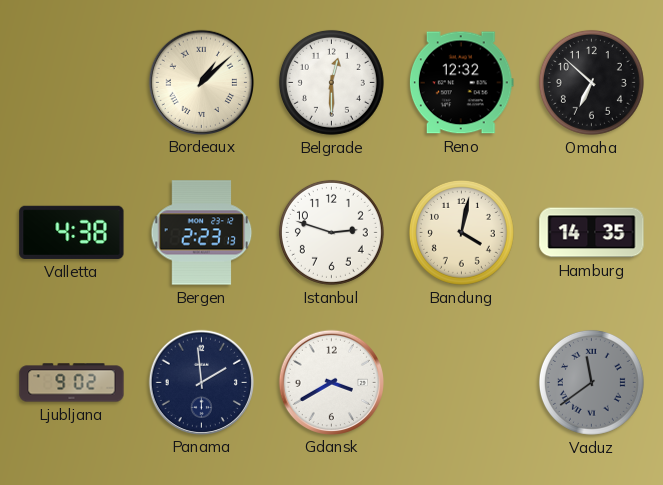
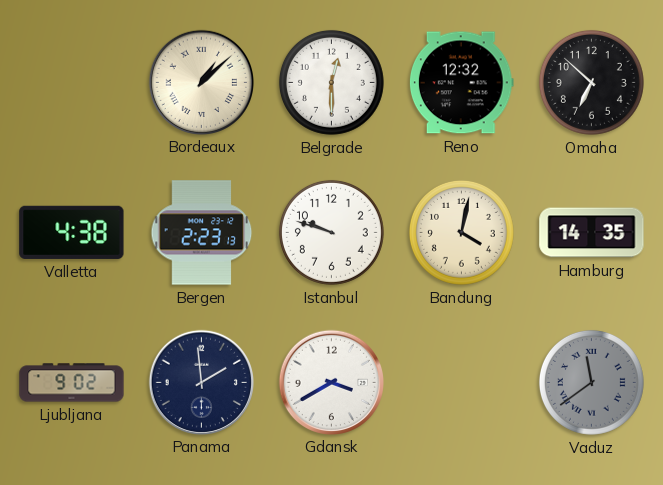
Istanbul: 2:48 -> 9:48
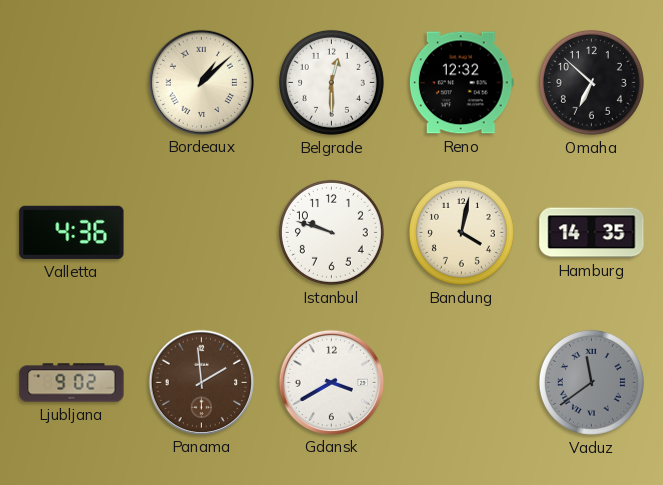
Valletta: 4:38 -> 4:36
Bergen: 2:23 -> none
Panama dial: navy -> brown
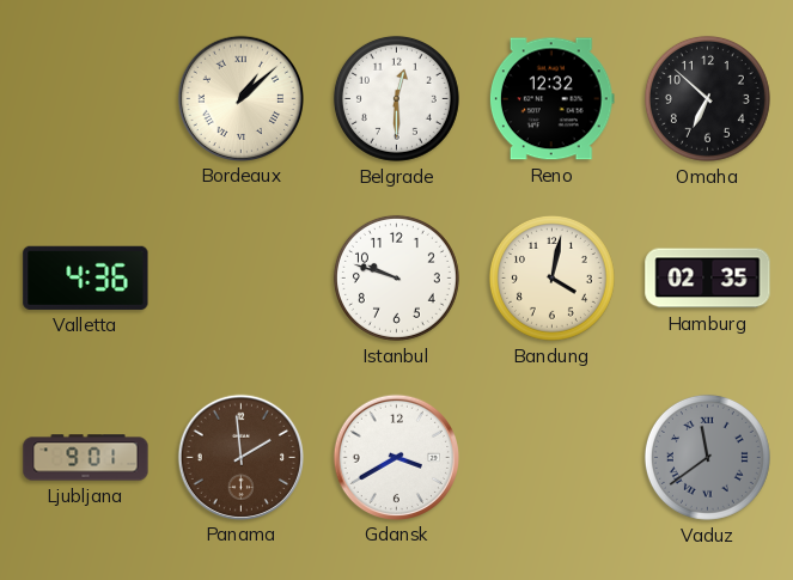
Hamburg: 14:35 -> 02:35
Ljubljana: 9:02 -> 9:01
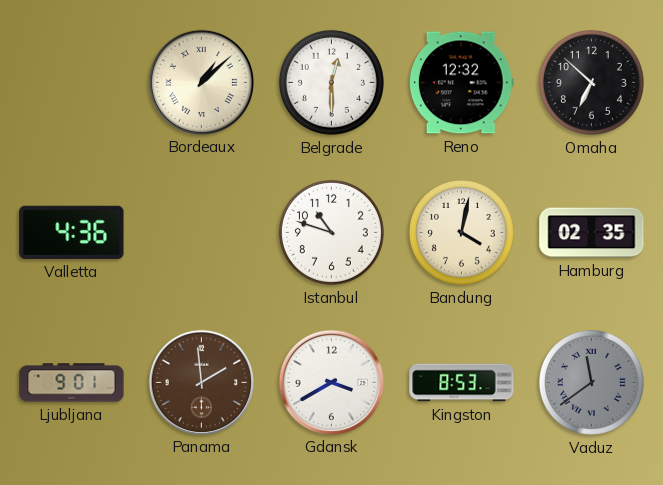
Istanbul: 9:48 -> 10:48
Kingston: none -> 8:53
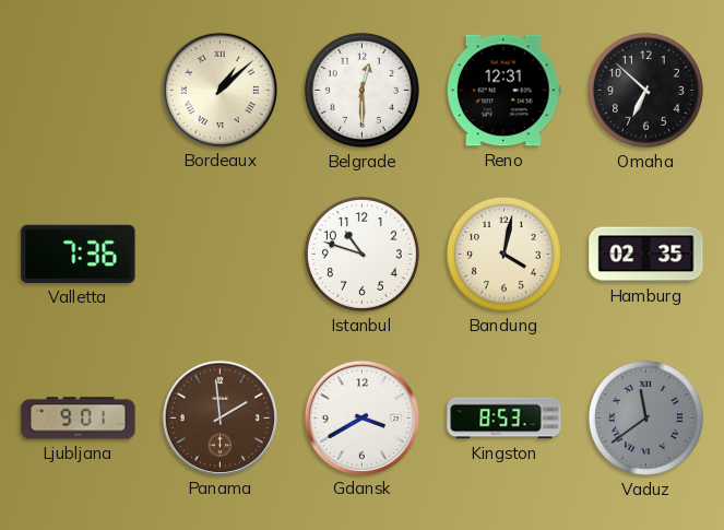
Reno: 12:32 -> 12:31
Valletta: 4:36 -> 7:36
